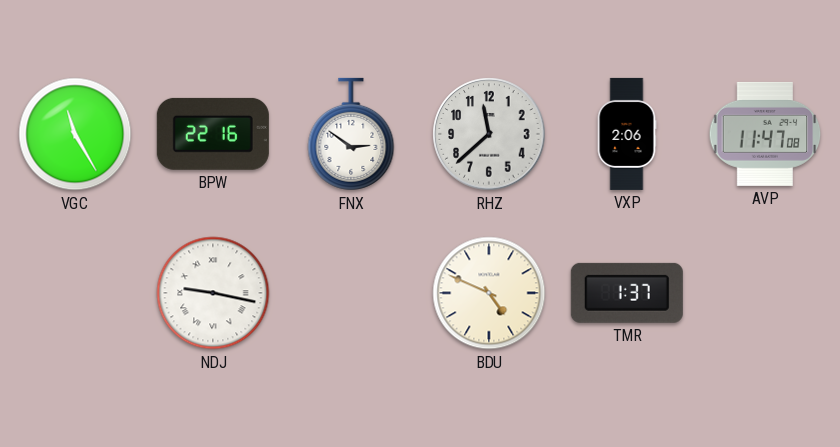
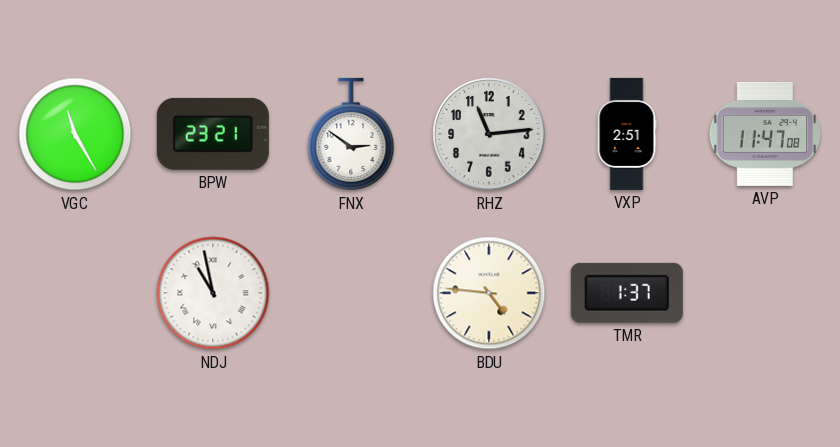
BPW: 22:16 -> 23:21
RHZ: 11:38 -> 11:14
VXP: 2:06 -> 2:51
NDJ: 9:17 -> 10:58
BDU: 4:49 -> 4:46
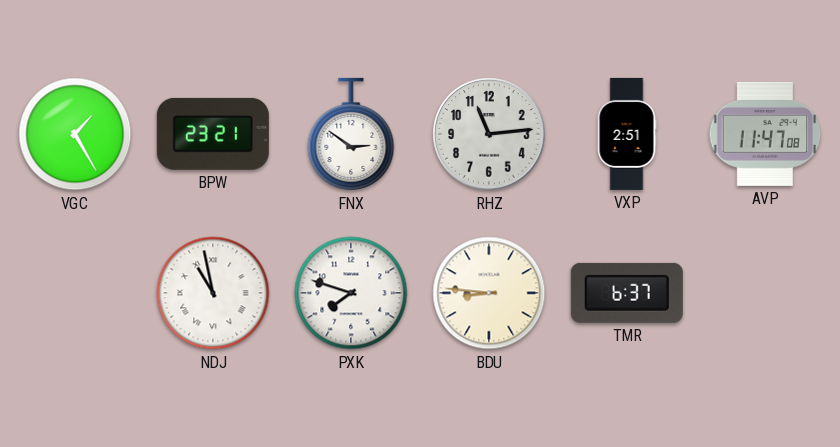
VGC: 11:25 -> 1:25
PXK: none -> 7:48
BDU: 4:46 -> 8:46
TMR: 1:37 -> 6:37
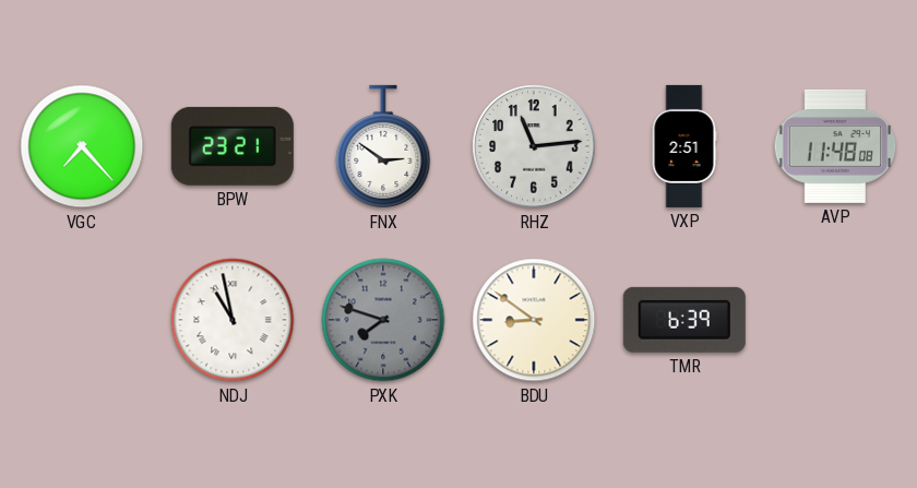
VGC: 1:25 -> 7:23
AVP: 11:47 -> 11:48
PXK dial: white -> grey
BDU: 8:46 -> 8:51
TMR: 6:37 -> 6:39
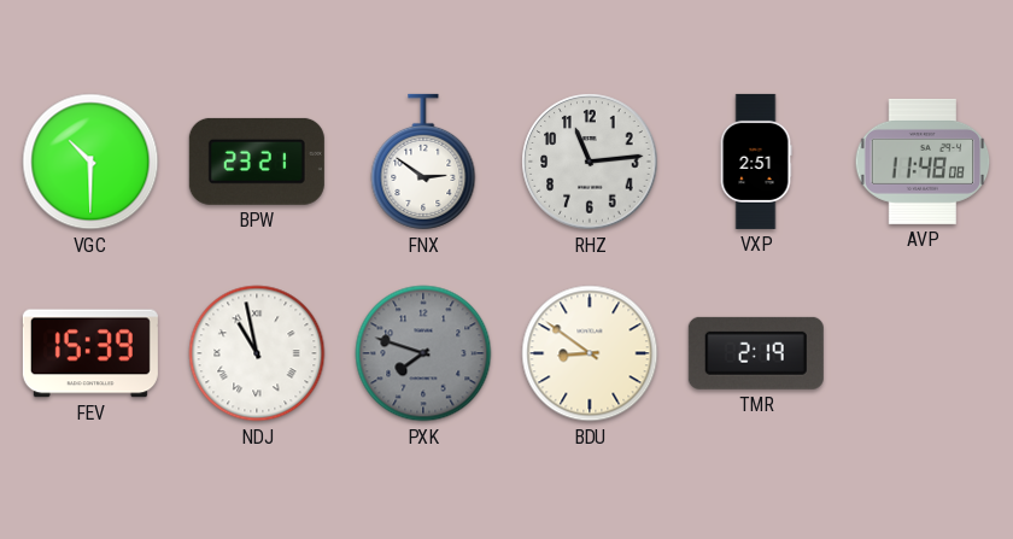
VGC: 7:23 -> 10:30
FEV: none -> 15:39
TMR: 6:39 -> 2:19
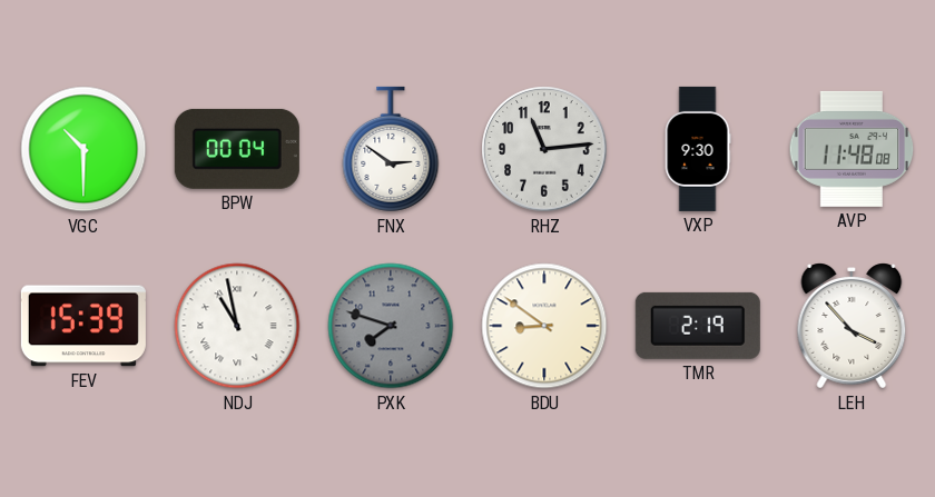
BPW: 23:21 -> 00:04
VXP: 2:51 -> 9:30
LEH: none -> 3:53
